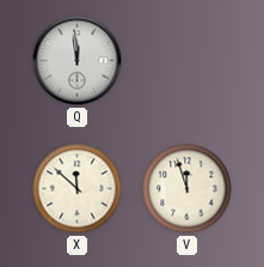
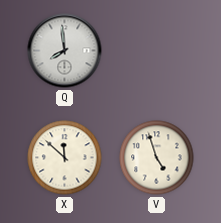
Q: 11:59 -> 7:59
V: 11:57 -> 4:57
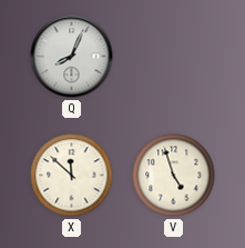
Q: 7:59 -> 8:04
